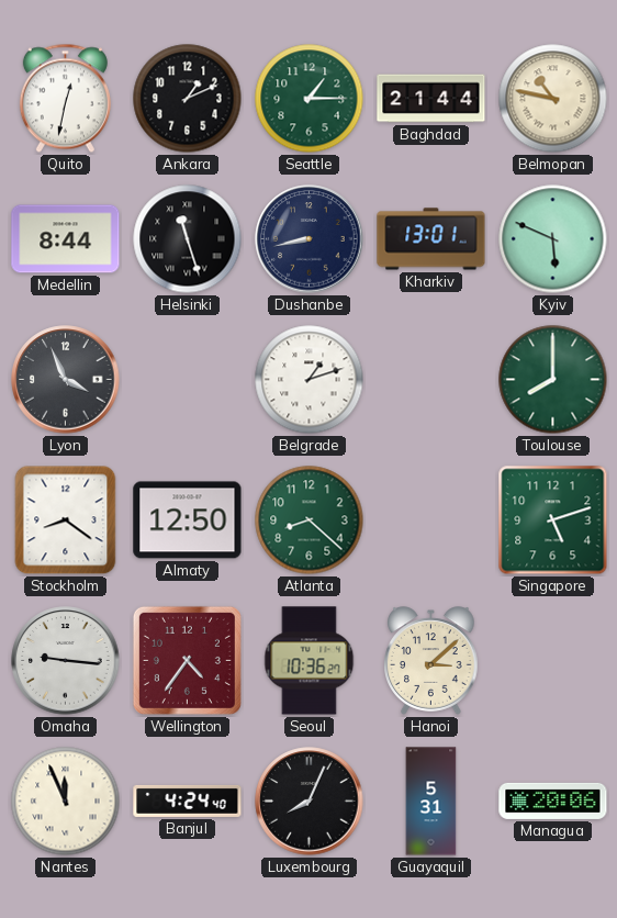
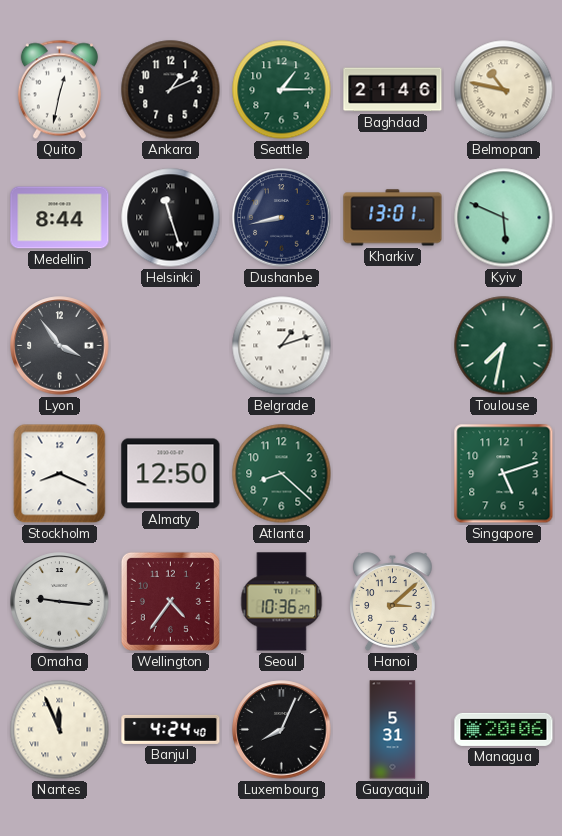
Baghdad: 21:44 -> 21:46
Lyon: 3:56 -> 3:54
Toulouse: 8:00 -> 7:32
Stockholm: 8:21 -> 8:19
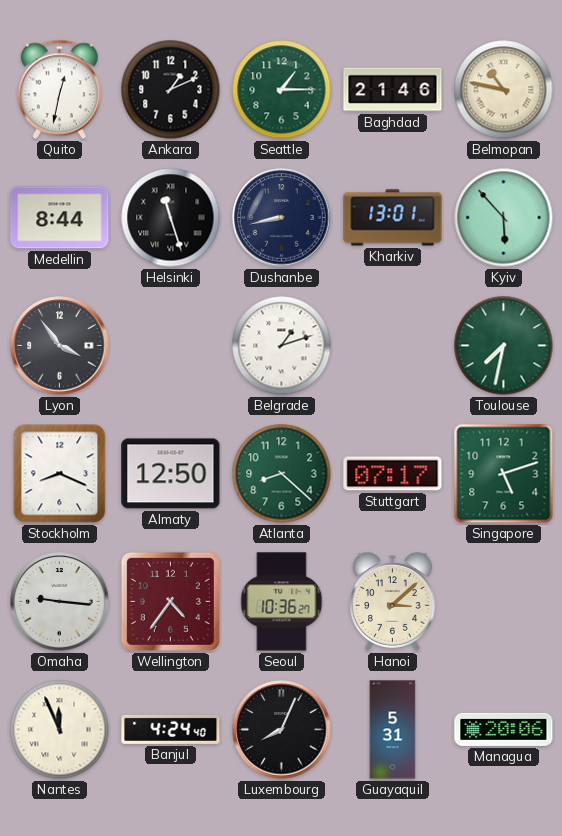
Kyiv: 5:49 -> 5:53
Stuttgart: none -> 07:17
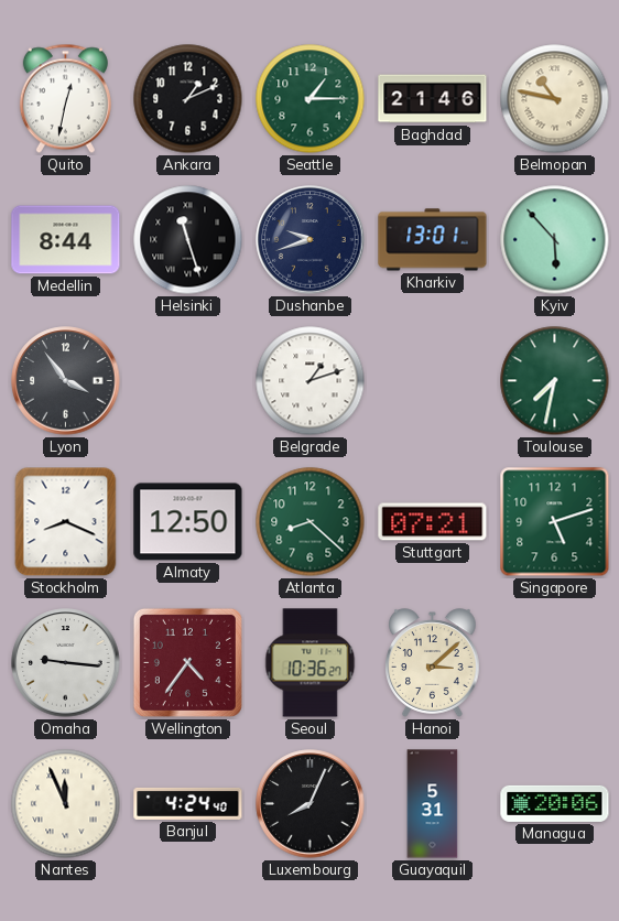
Dushanbe: 8:43 -> 9:42
Stuttgart: 07:17 -> 07:21
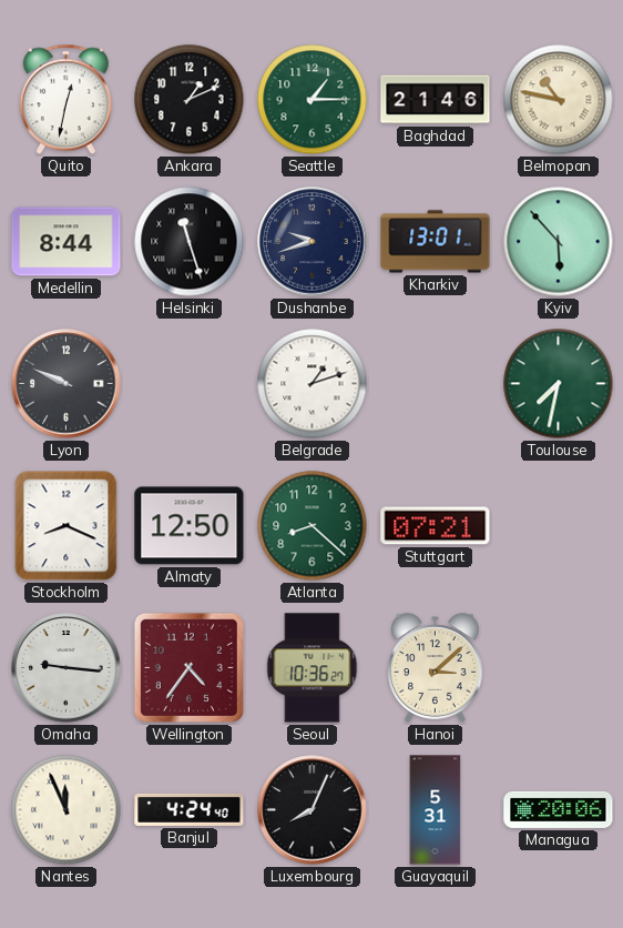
Lyon: 3:54 -> 9:49
Singapore: 5:12 -> none
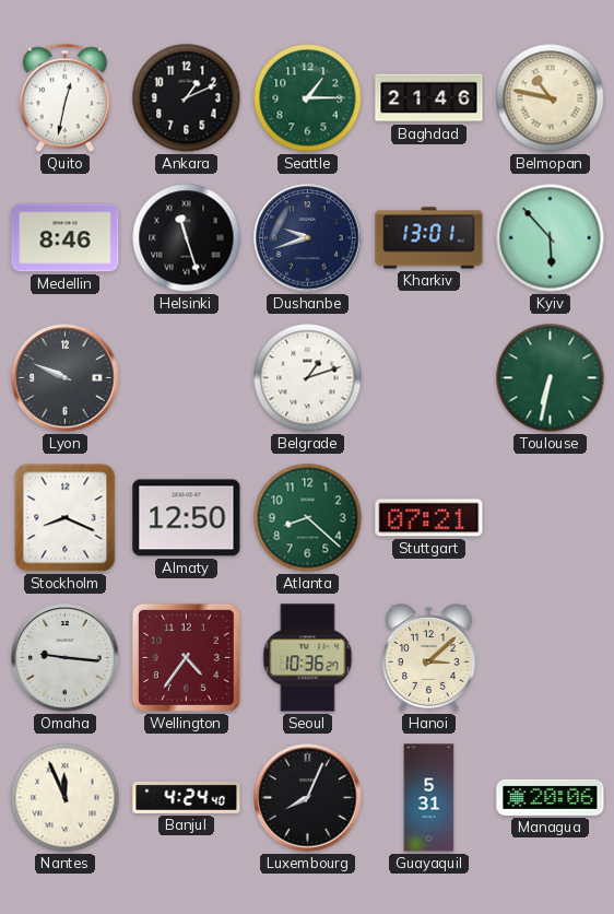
Medellin: 8:44 -> 8:46
Toulouse: 7:32 -> 6:32
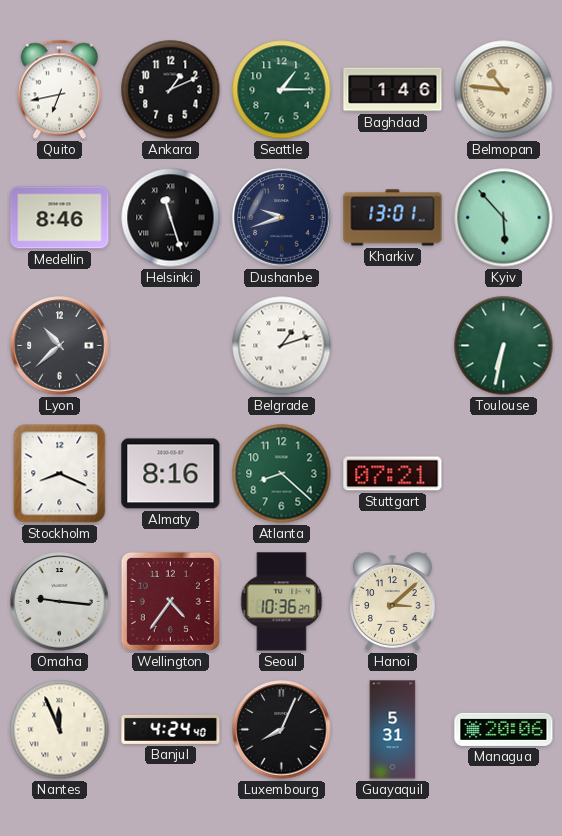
Quito: 12:32 -> 6:43
Baghdad: 21:46 -> 1:46
Belmopan: 10:47 -> 10:46
Lyon: 9:49 -> 10:38
Almaty: 12:50 -> 8:16
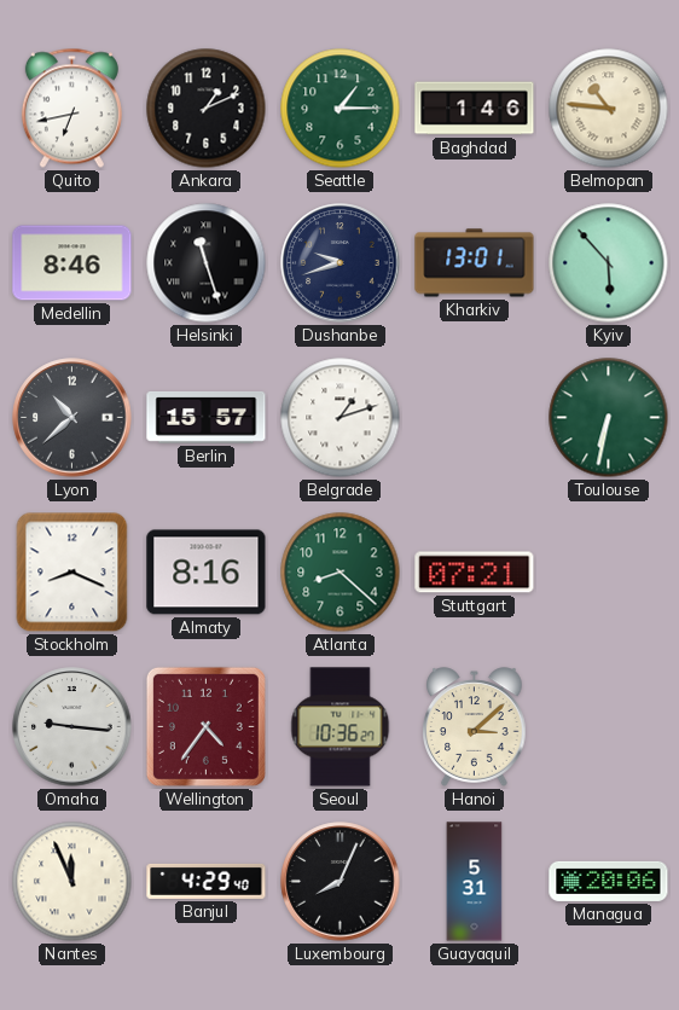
Berlin: none -> 15:57
Banjul: 4:24 -> 4:29
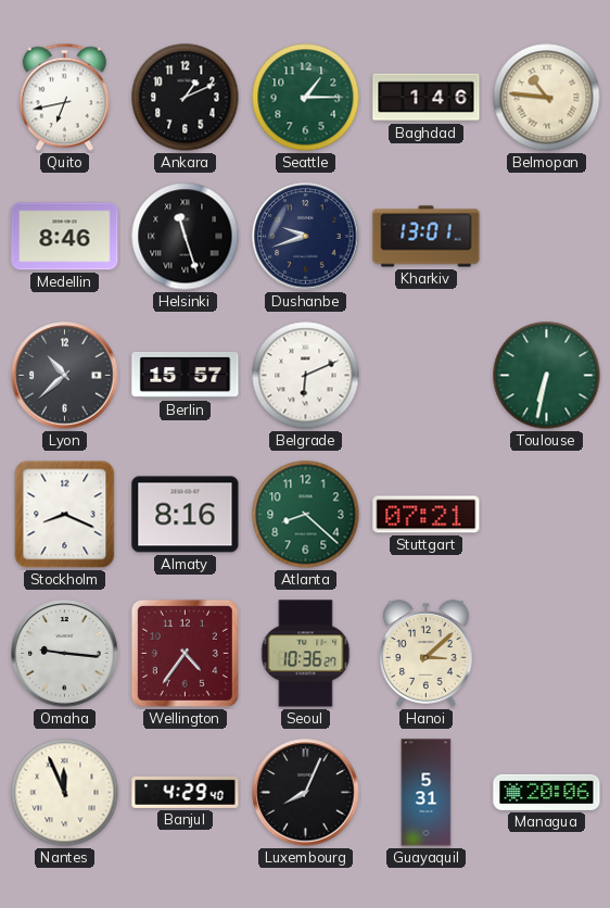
Kyiv: 5:53 -> none
Belgrade: 1:12 -> 6:11
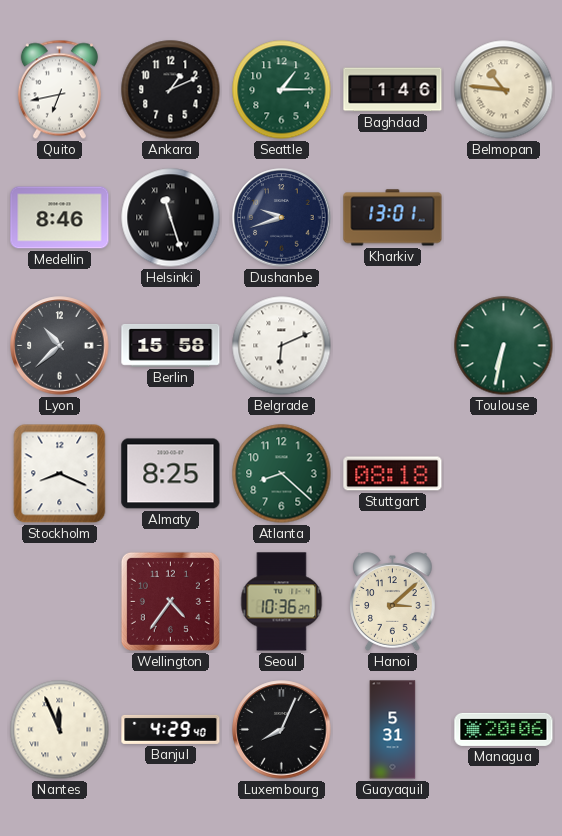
Berlin: 15:57 -> 15:58
Almaty: 8:16 -> 8:25
Stuttgart: 07:21 -> 08:18
Omaha: 9:16 -> none
